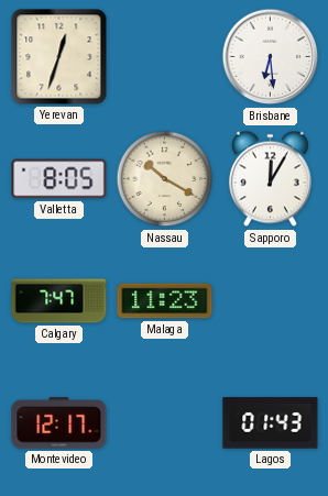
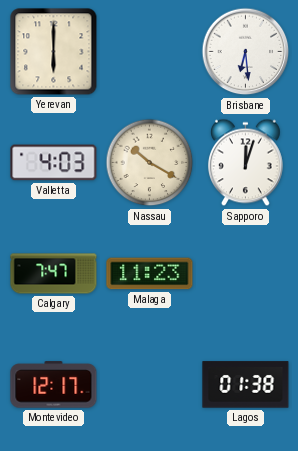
Yerevan: 12:33 -> 6:00
Valletta: 8:05 -> 4:03
Sapporo: 12:05 -> 12:03
Lagos: 01:43 -> 01:38
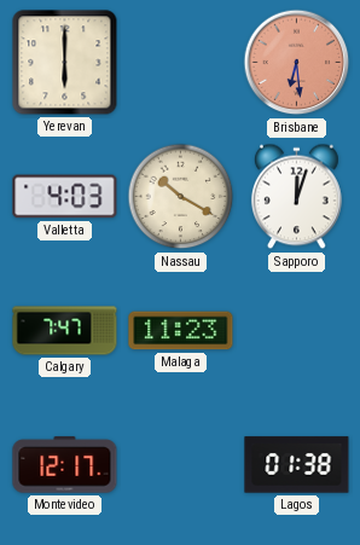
Brisbane dial: white -> salmon
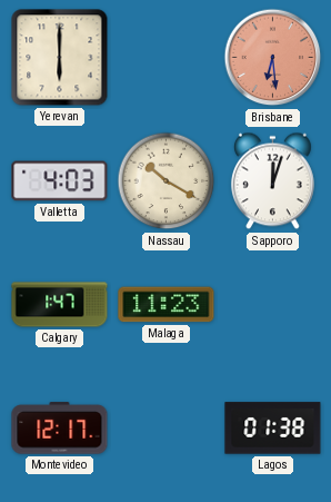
Calgary: 7:47 -> 1:47
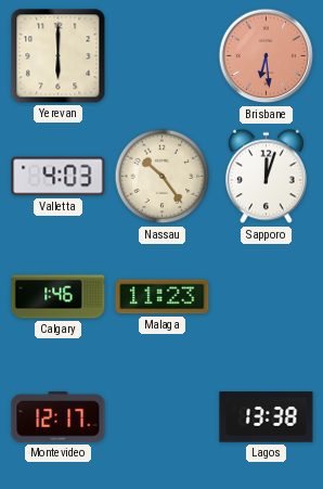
Nassau: 10:20 -> 10:24
Calgary: 1:47 -> 1:46
Lagos: 01:38 -> 13:38
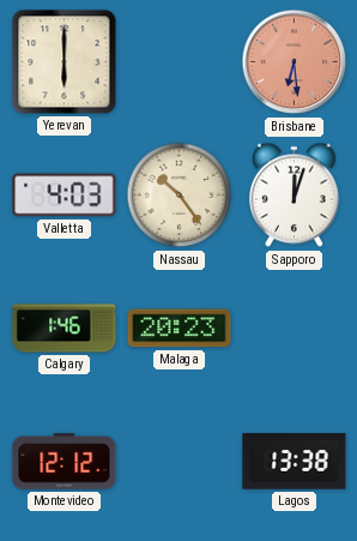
Malaga: 11:23 -> 20:23
Montevideo: 12:17 -> 12:12
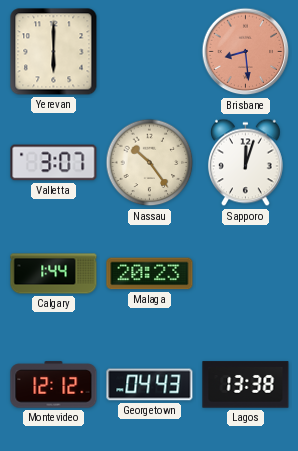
Brisbane: 6:29 -> 8:29
Valletta: 4:03 -> 3:07
Calgary: 1:46 -> 1:44
Georgetown: none -> 04:43
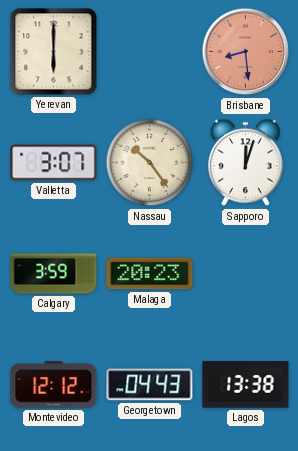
Calgary: 1:44 -> 3:59
